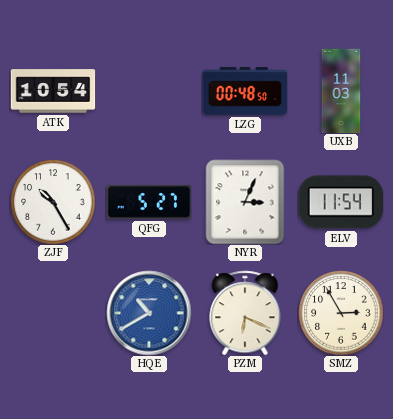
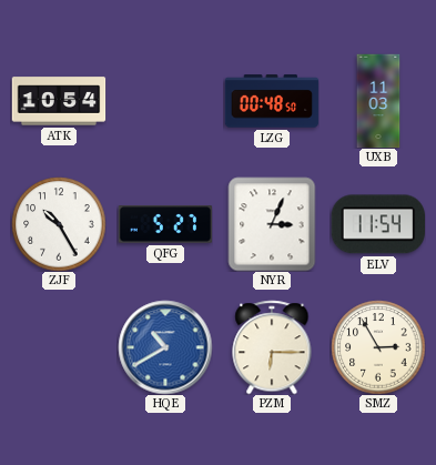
PZM: 6:19 -> 6:15
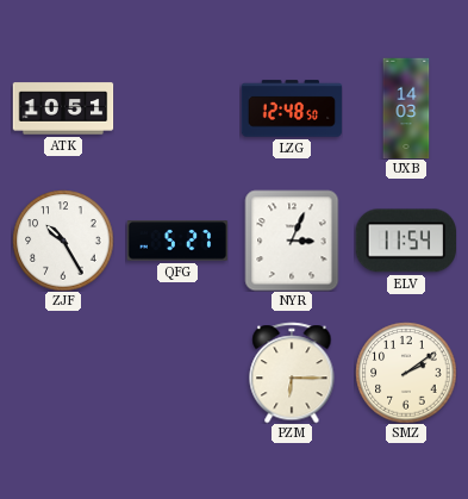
ATK: 10:54 -> 10:51
LZG: 00:48 -> 12:48
UXB: 11:03 -> 14:03
HQE: 10:40 -> none
SMZ: 2:55 -> 2:09
